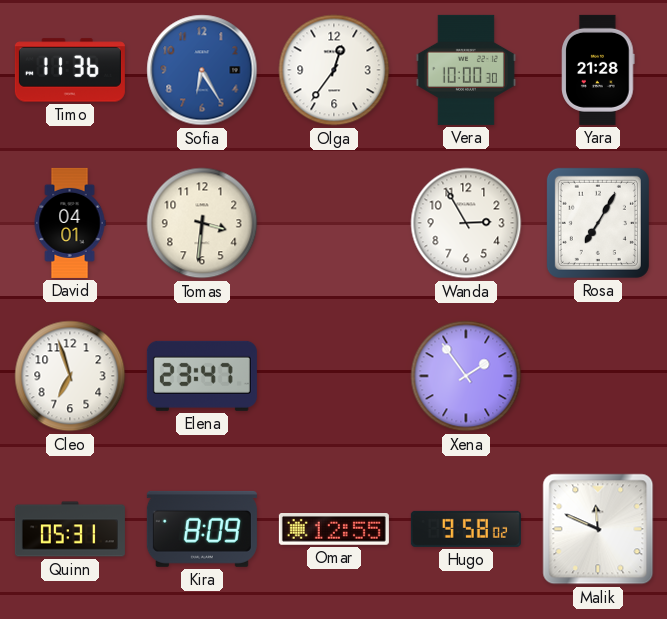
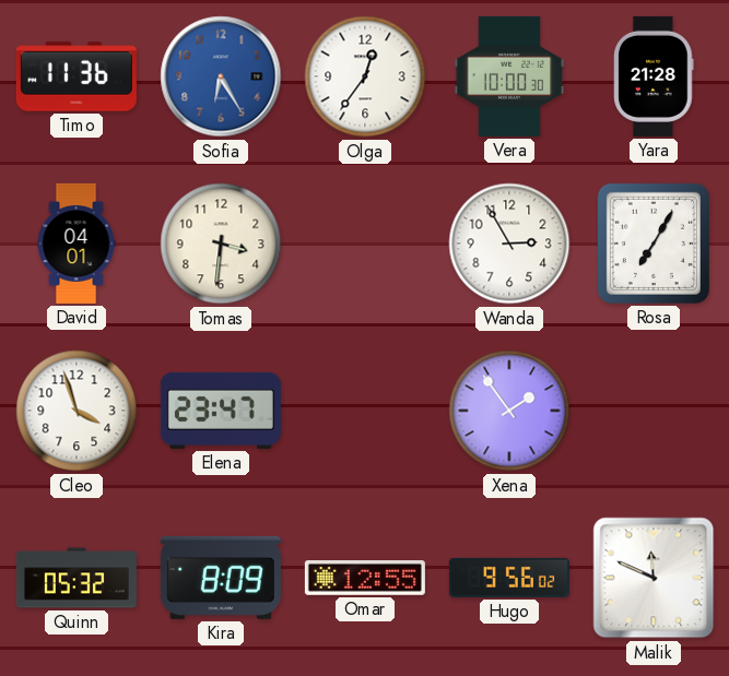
Cleo: 6:57 -> 3:57
Quinn: 05:31 -> 05:32
Hugo: 9:58 -> 9:56
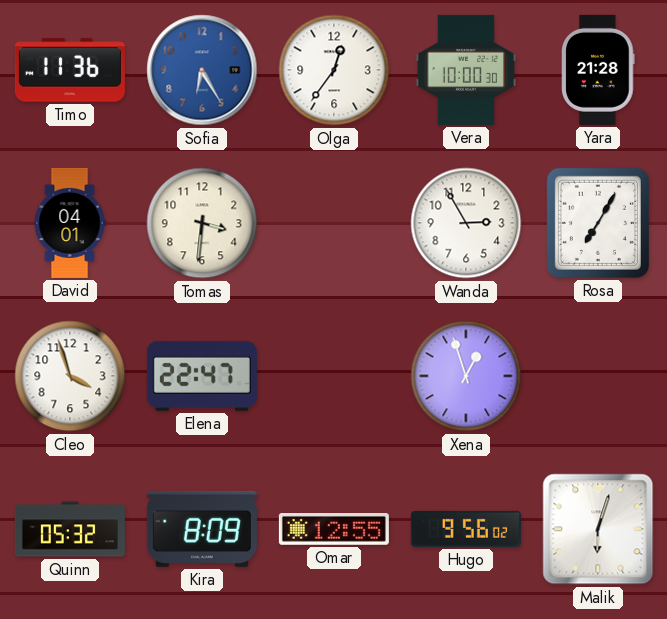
Elena: 23:47 -> 22:47
Xena: 1:54 -> 12:57
Malik: 11:49 -> 6:03
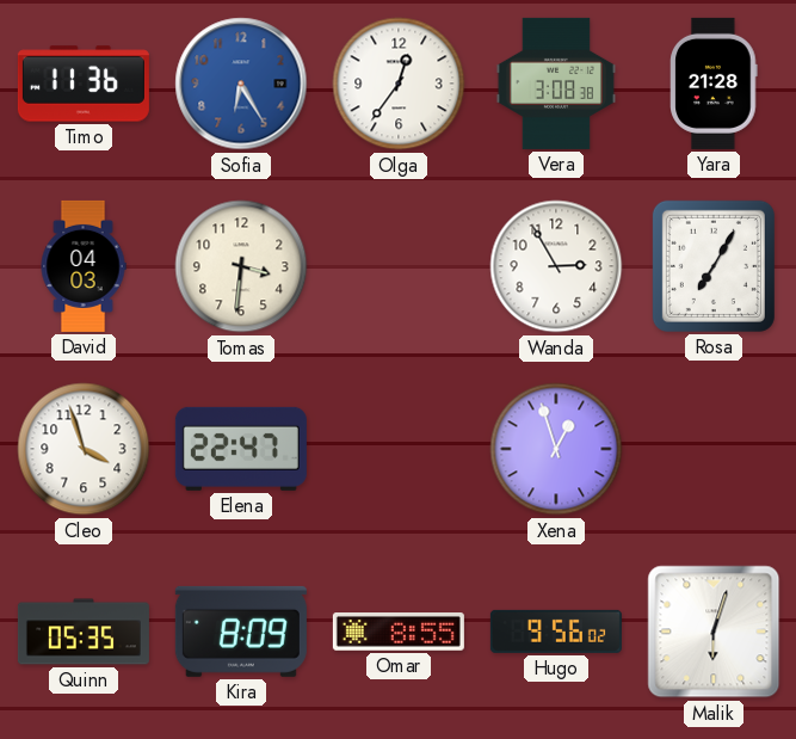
Vera: 10:00 -> 3:08
David: 04:01 -> 04:03
Quinn: 05:32 -> 05:35
Omar: 12:55 -> 8:55
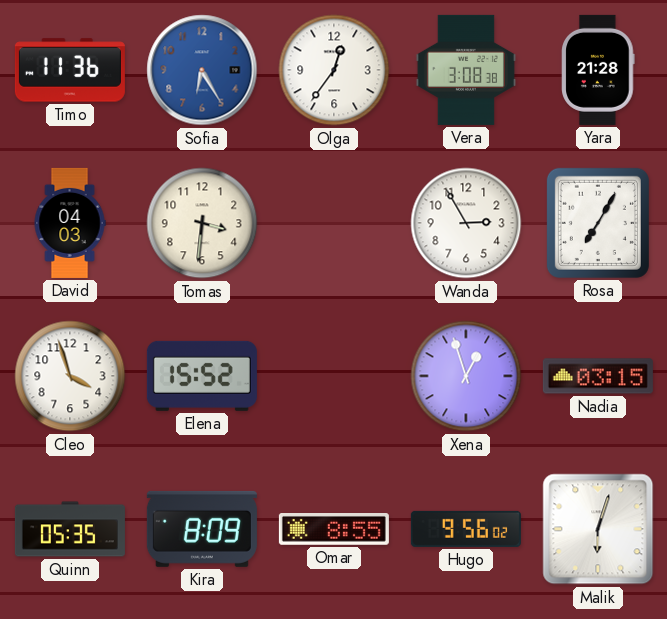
Elena: 22:47 -> 15:52
Nadia: none -> 03:15
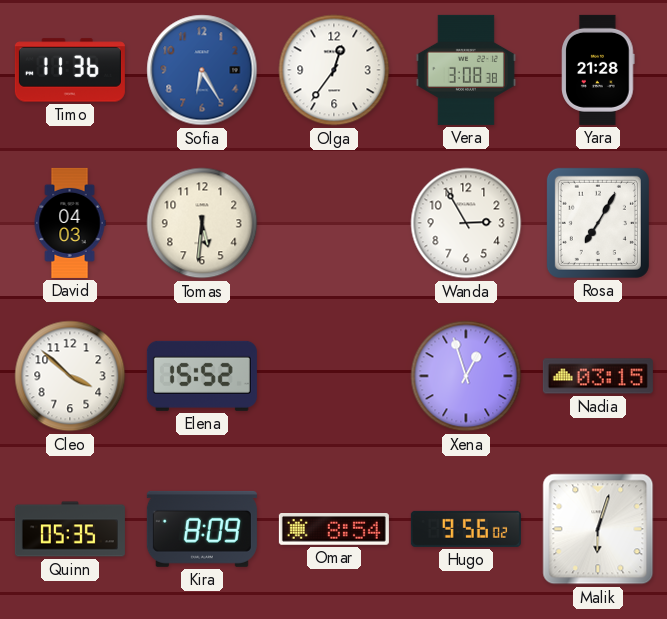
Tomas: 3:31 -> 5:31
Cleo: 3:57 -> 3:52
Omar: 8:55 -> 8:54
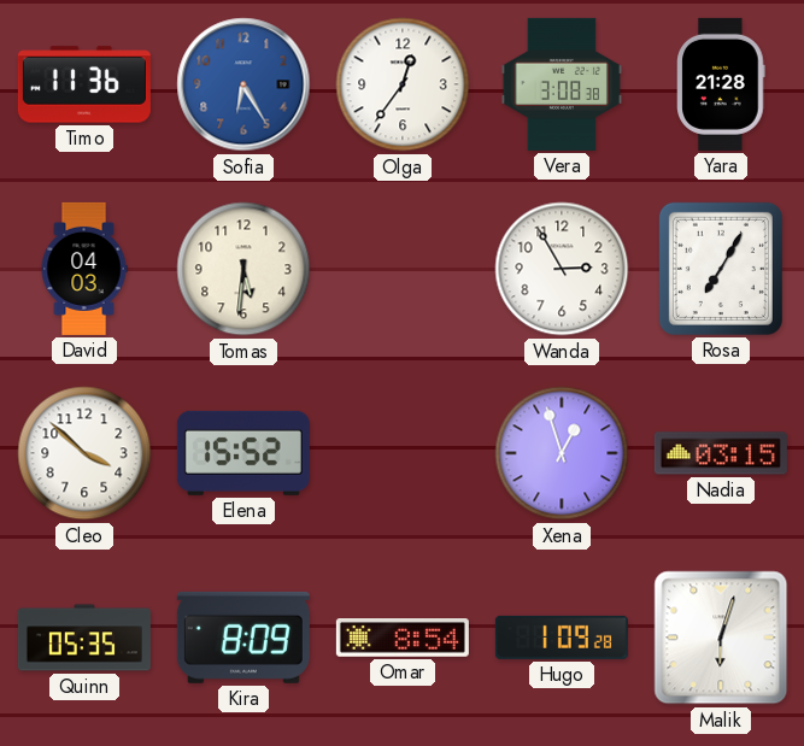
Hugo: 9:56 -> 1:09
